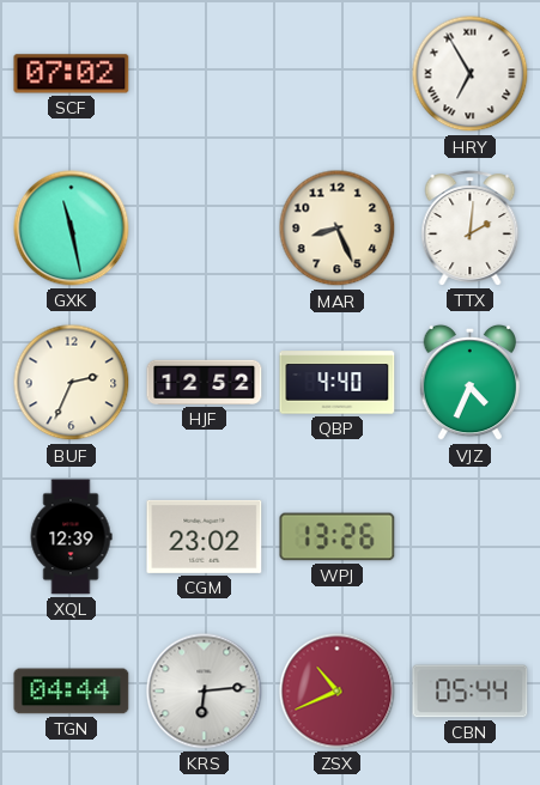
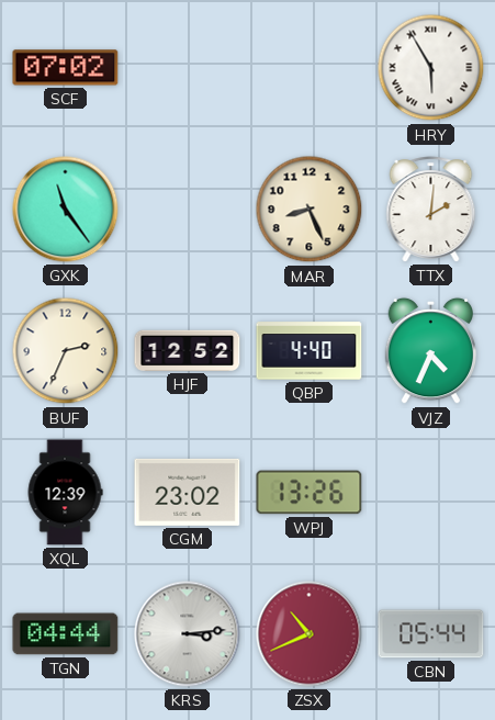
HRY: 6:55 -> 5:55
GXK: 11:28 -> 11:24
KRS: 6:14 -> 3:14
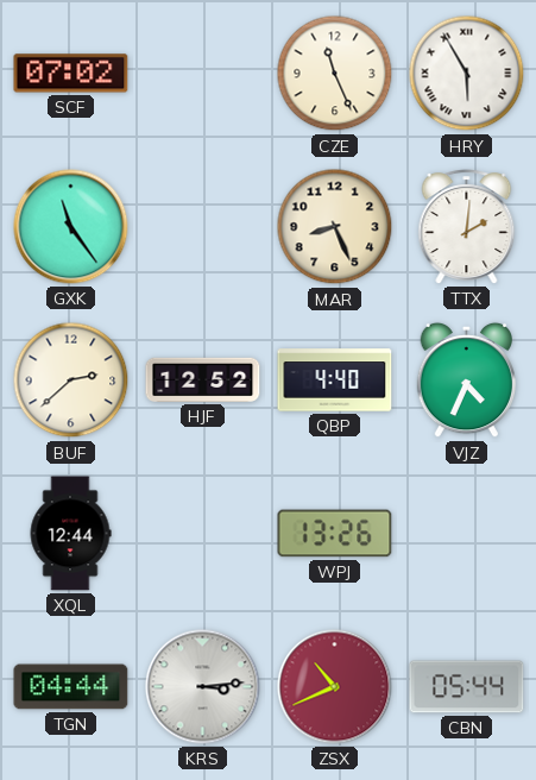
CZE: none -> 11:26
BUF: 2:34 -> 2:38
XQL: 12:39 -> 12:44
CGM: 23:02 -> none
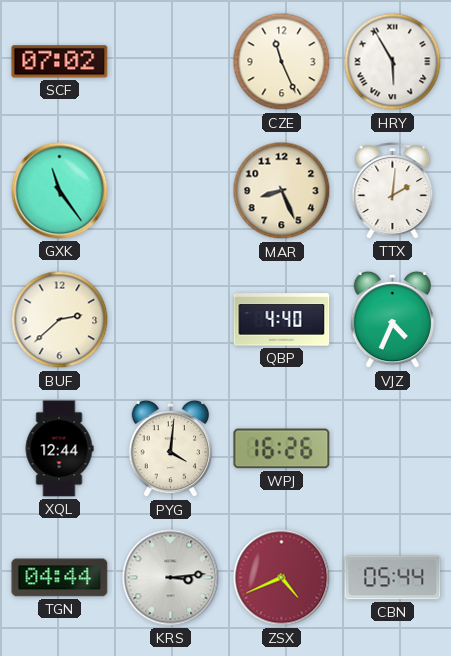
HJF: 12:52 -> none
PYG: none -> 4:01
WPJ: 13:26 -> 16:26
ZSX: 10:41 -> 4:41
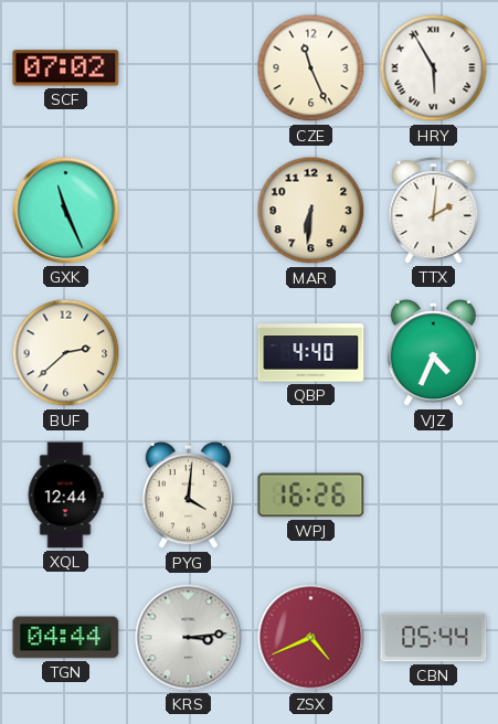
GXK: 11:24 -> 11:26
MAR: 8:26 -> 6:31
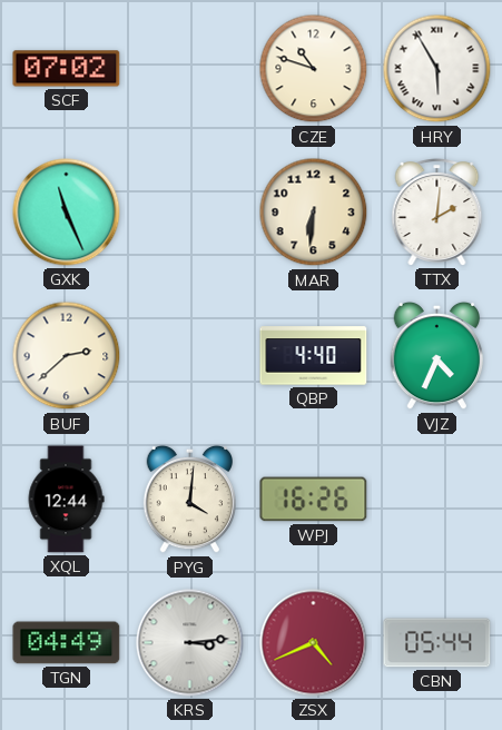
CZE: 11:26 -> 10:48
TGN: 04:44 -> 04:49
